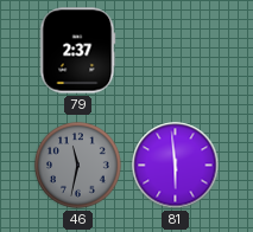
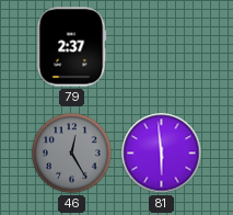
46: 11:32 -> 12:25
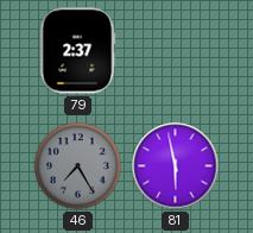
46: 12:25 -> 7:25
81: 5:59 -> 5:58
